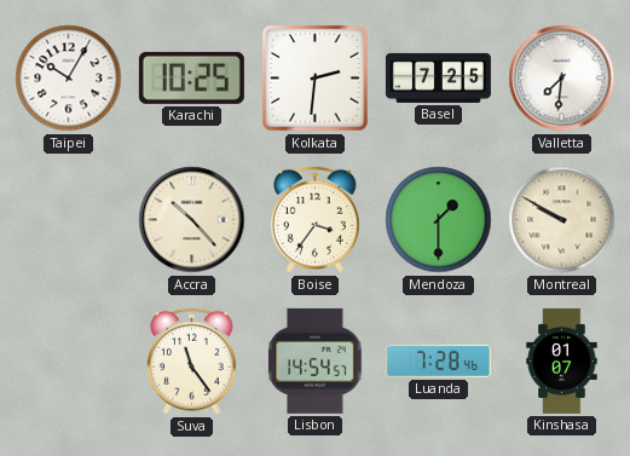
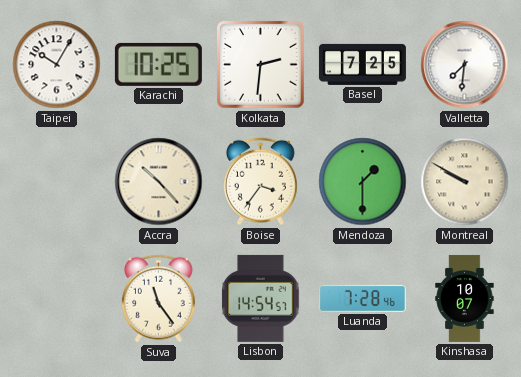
Kinshasa: 01:07 -> 10:07
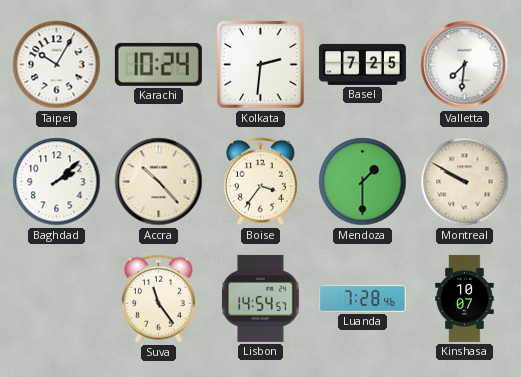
Karachi: 10:25 -> 10:24
Baghdad: none -> 2:08
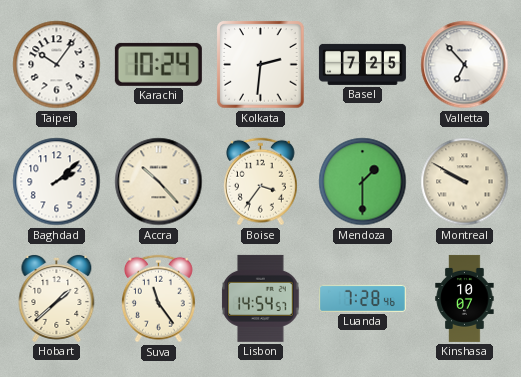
Taipei: 10:05 -> 10:06
Valletta: 7:31 -> 6:53
Hobart: none -> 1:38
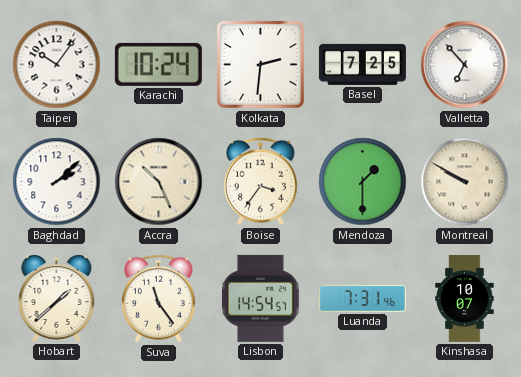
Accra: 10:23 -> 10:26
Luanda: 7:28 -> 7:31
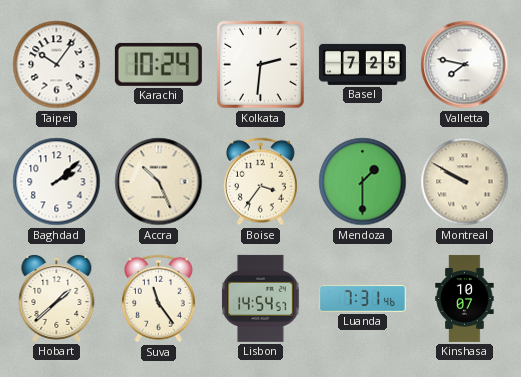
Valletta: 6:53 -> 7:47
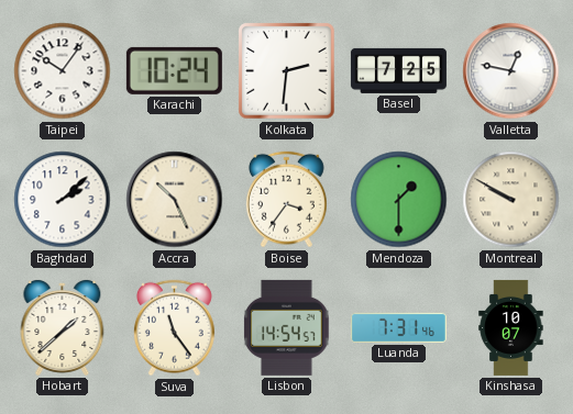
Valletta: 7:47 -> 12:47
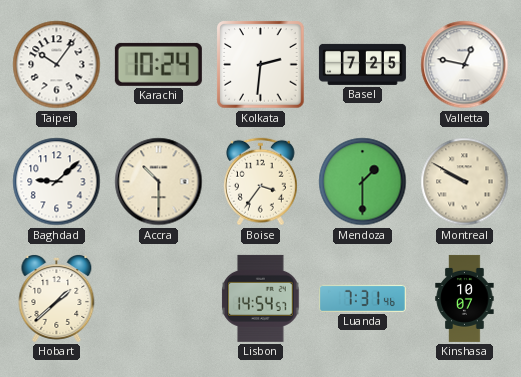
Baghdad: 2:08 -> 9:08
Accra: 10:26 -> 10:30
Suva: 11:24 -> none
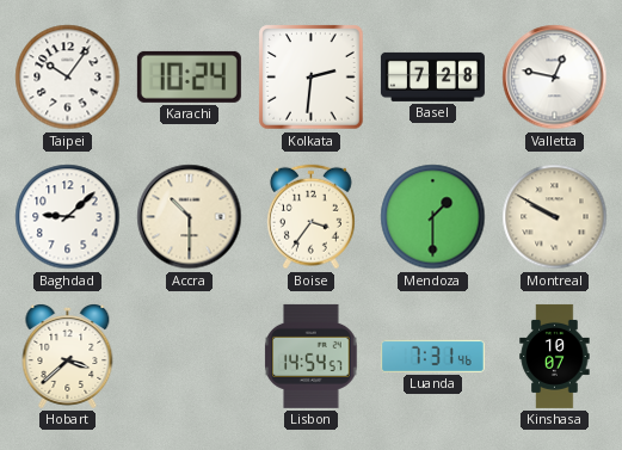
Basel: 7:25 -> 7:28
Hobart: 1:38 -> 3:38
